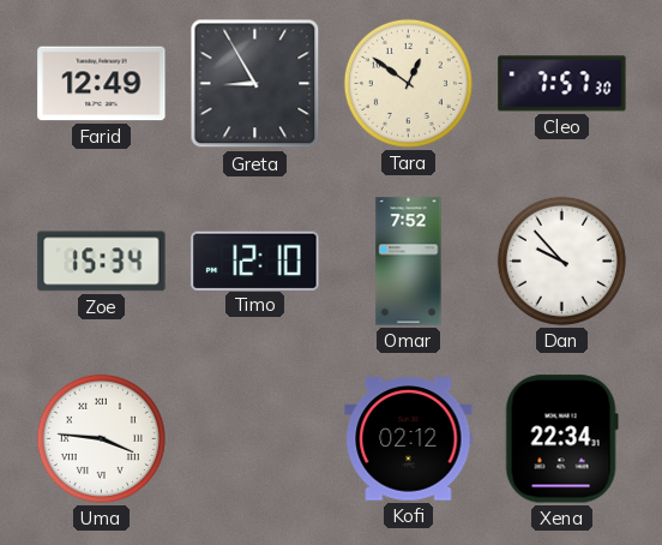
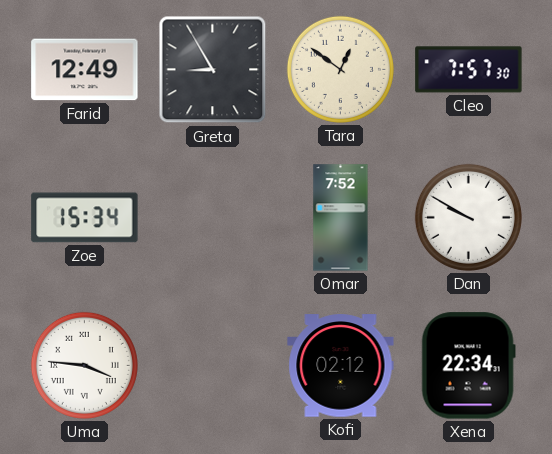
Timo: 12:10 -> none
Dan: 9:53 -> 9:50
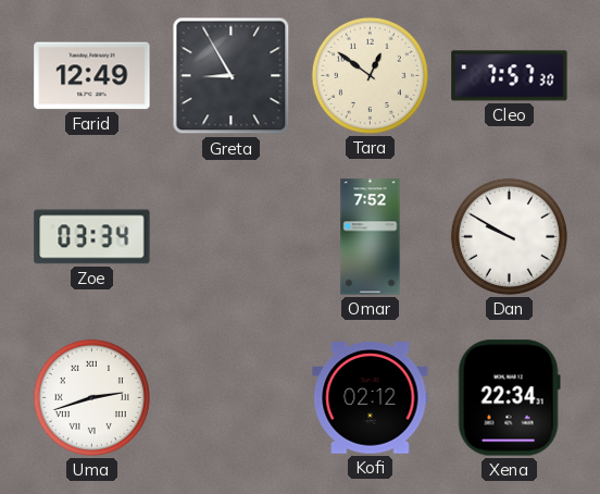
Zoe: 15:34 -> 03:34
Uma: 3:46 -> 2:42
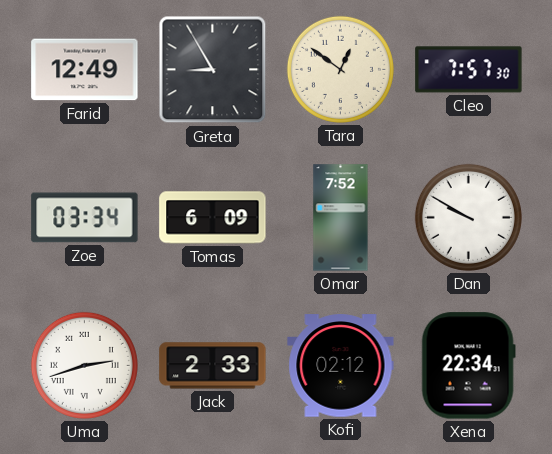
Tomas: none -> 6:09
Jack: none -> 2:33
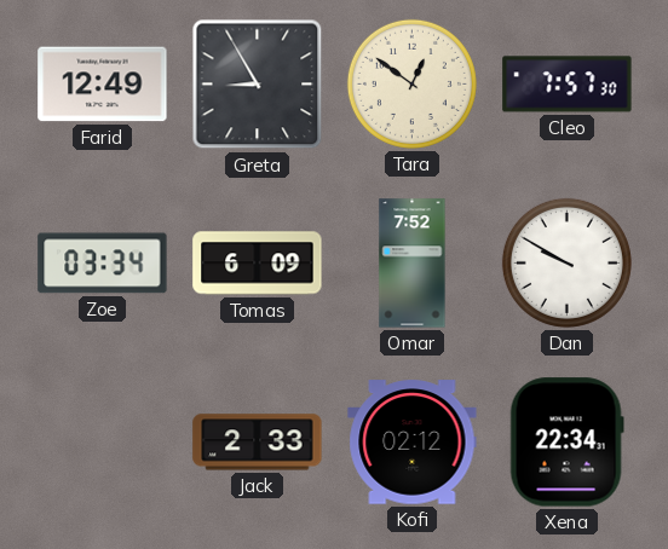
Uma: 2:42 -> none
